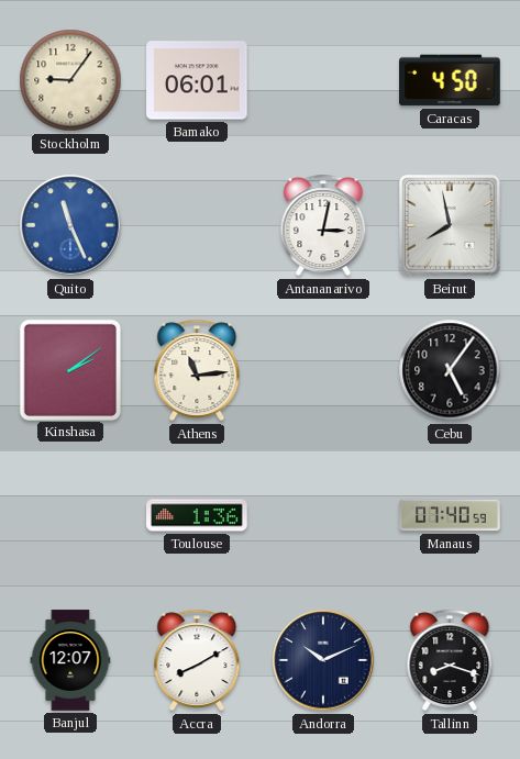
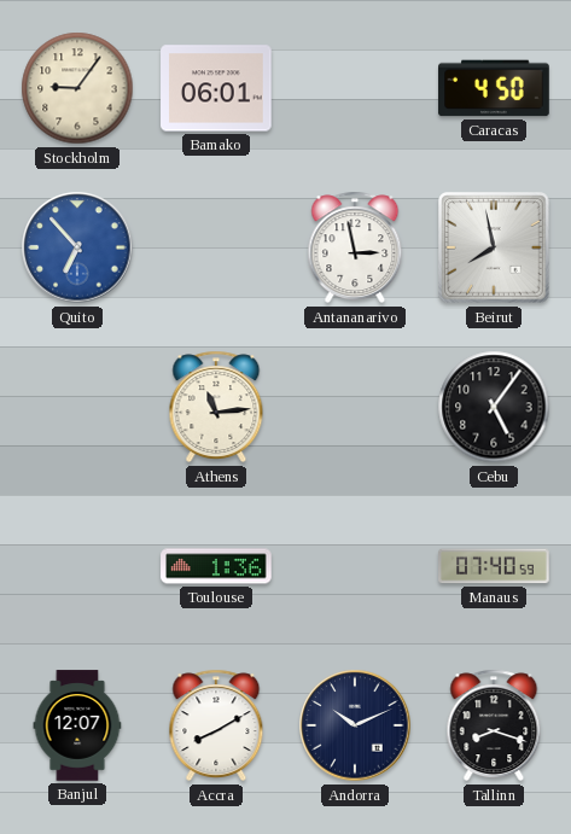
Quito: 11:26 -> 6:53
Antananarivo: 3:02 -> 2:58
Kinshasa: 2:09 -> none
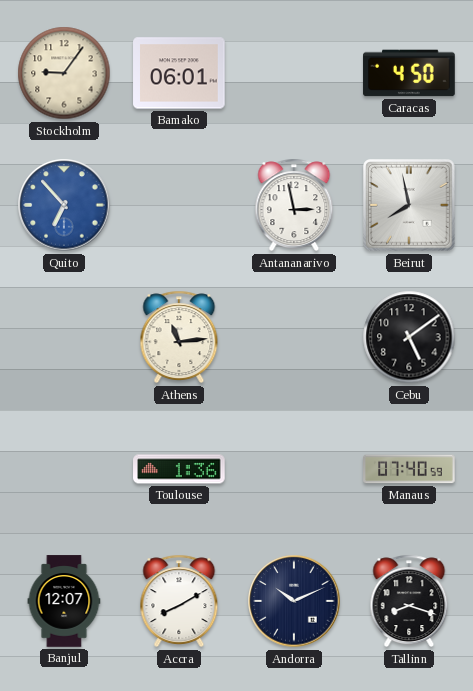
Cebu: 5:06 -> 5:09
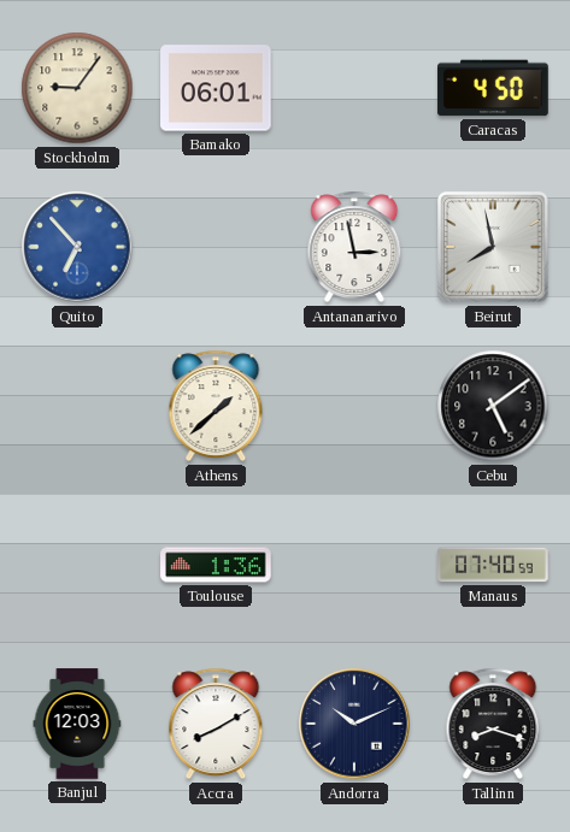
Athens: 11:14 -> 1:38
Banjul: 12:07 -> 12:03
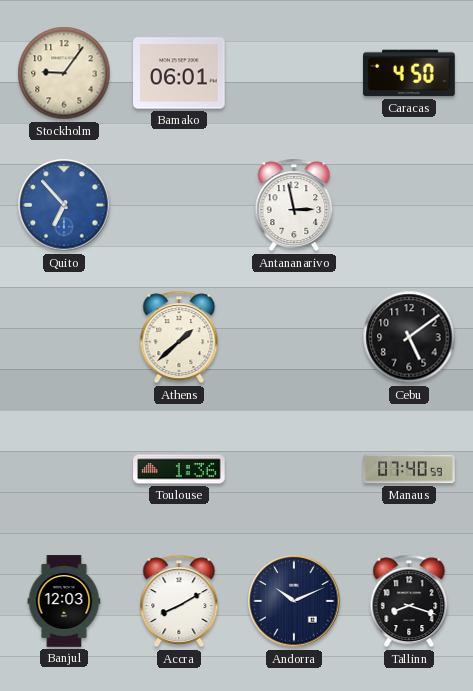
Beirut: 7:58 -> none
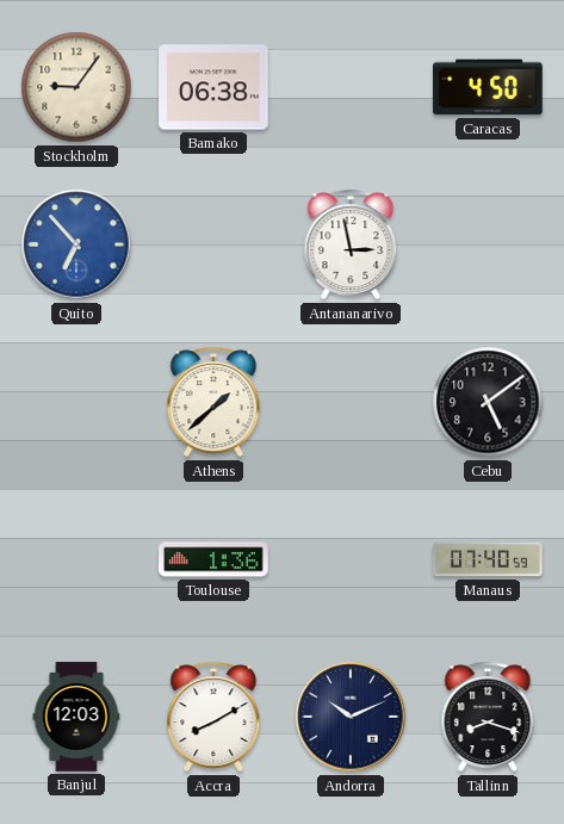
Bamako: 06:01 -> 06:38
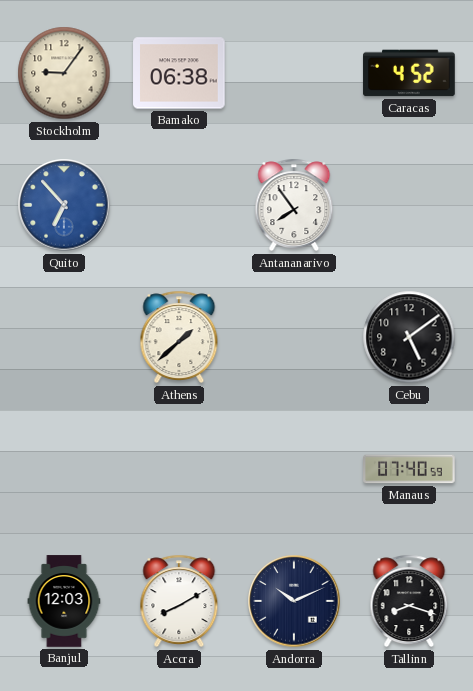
Caracas: 4:50 -> 4:52
Antananarivo: 2:58 -> 7:54
Toulouse: 1:36 -> none
